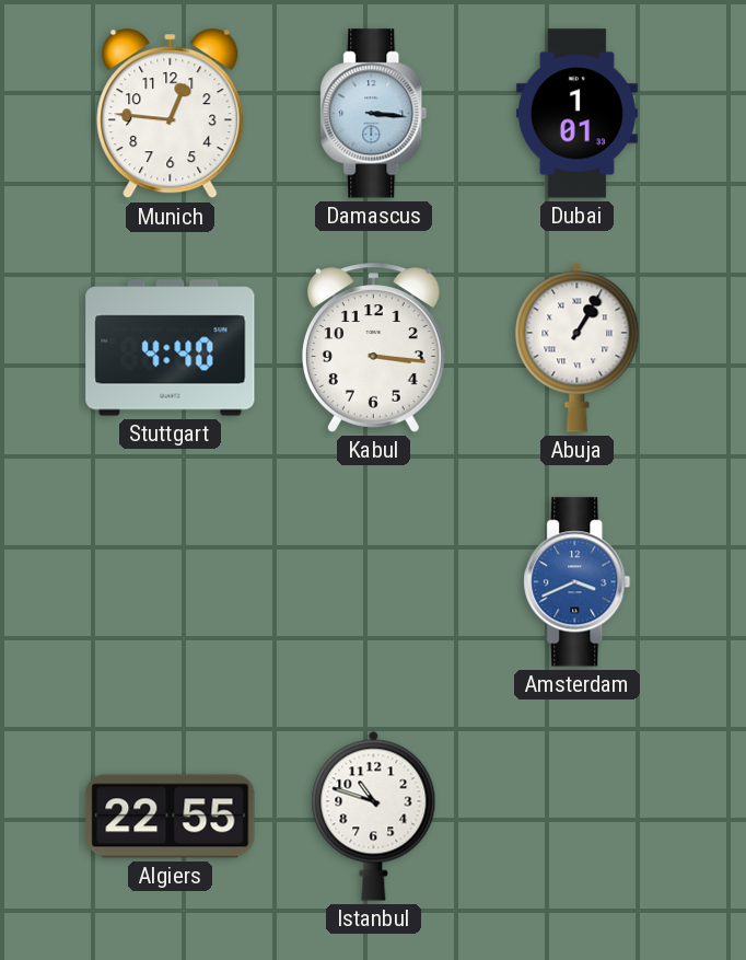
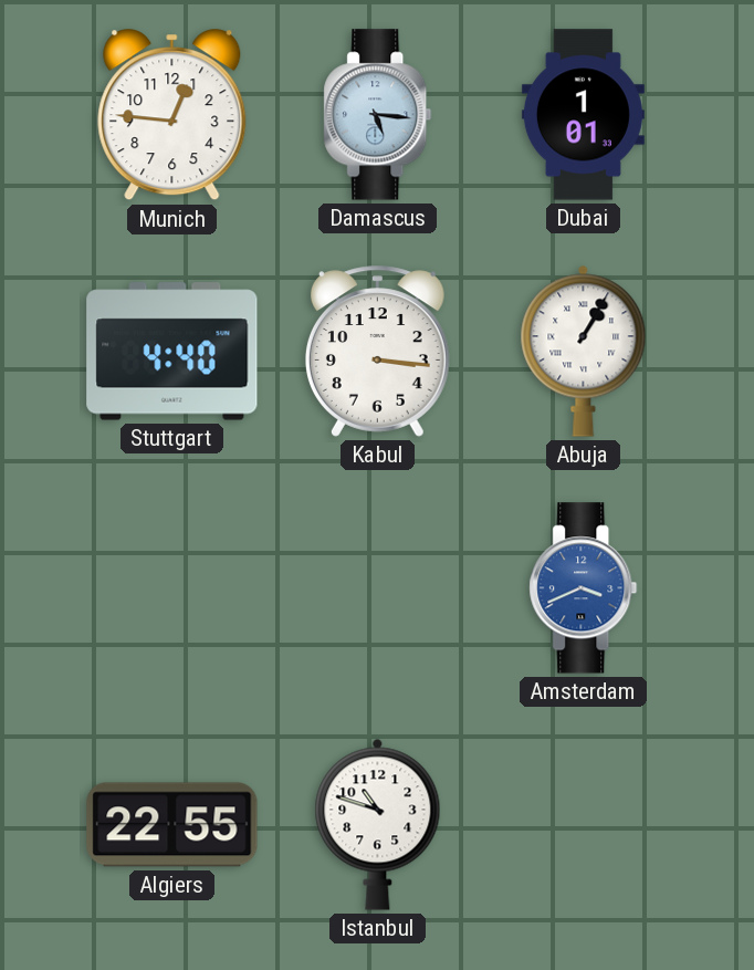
Damascus: 3:16 -> 5:16
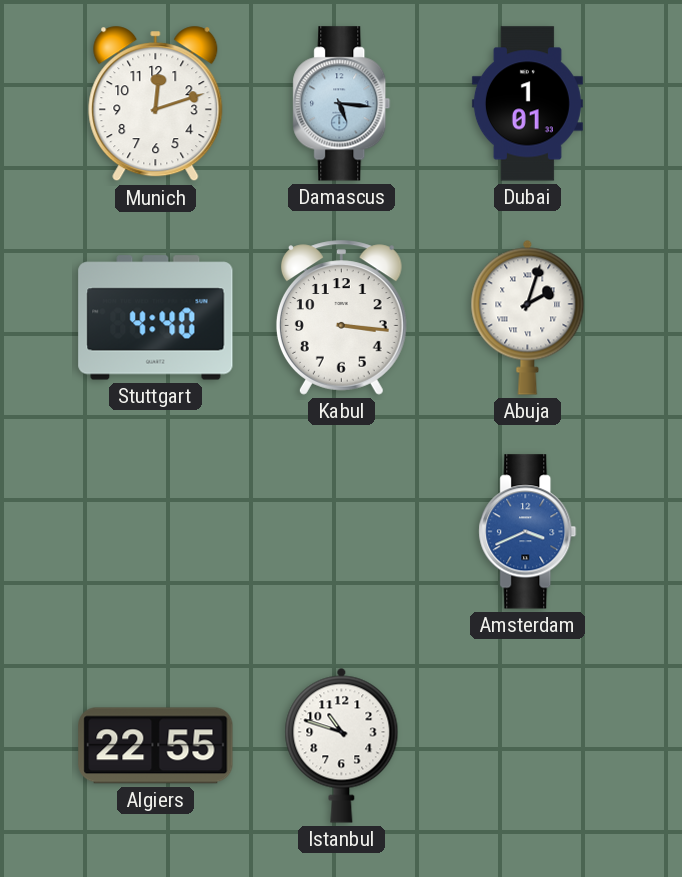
Munich: 12:46 -> 12:12
Abuja: 1:05 -> 2:03
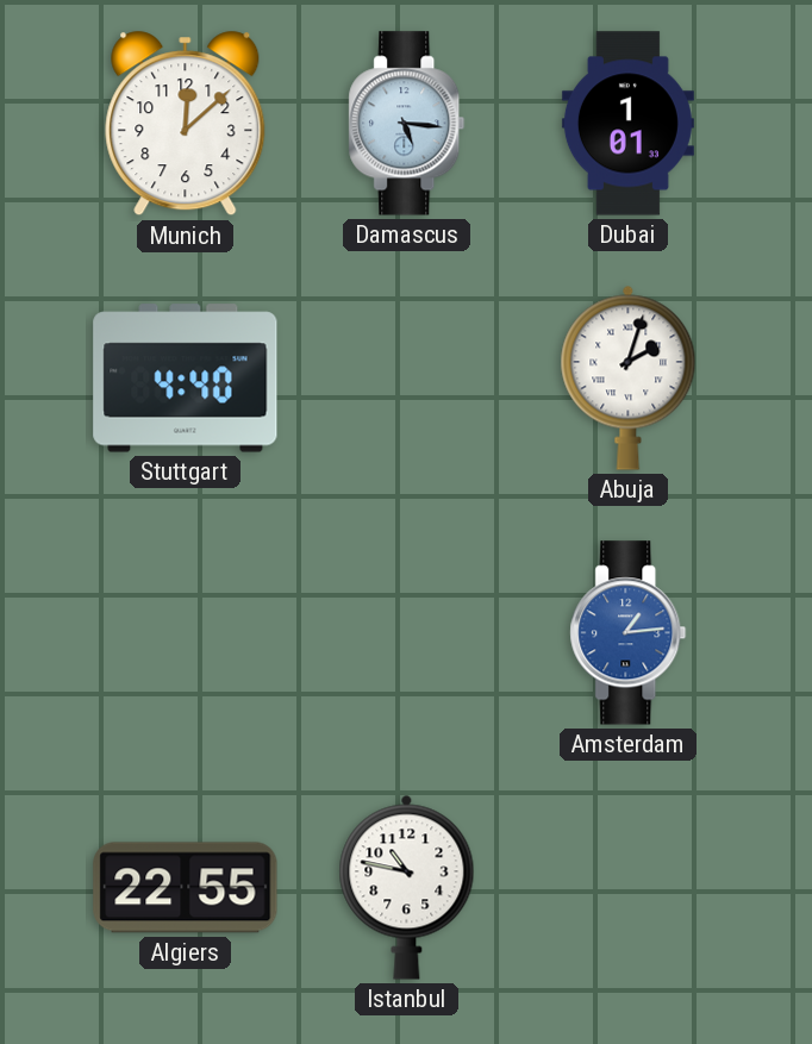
Munich: 12:12 -> 12:08
Kabul: 3:16 -> none
Amsterdam: 3:41 -> 1:14
Istanbul: 10:48 -> 10:47
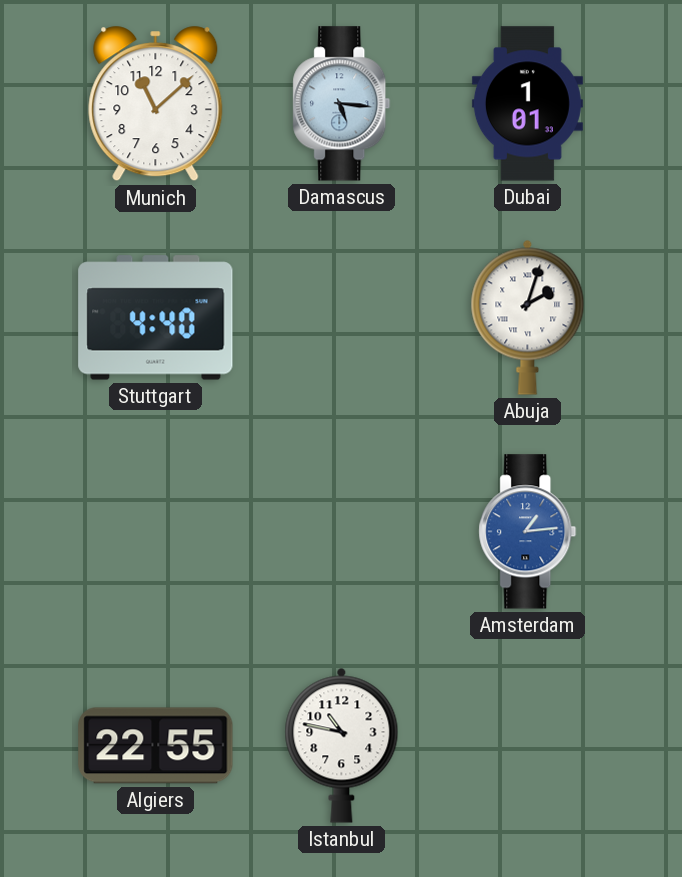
Munich: 12:08 -> 11:08
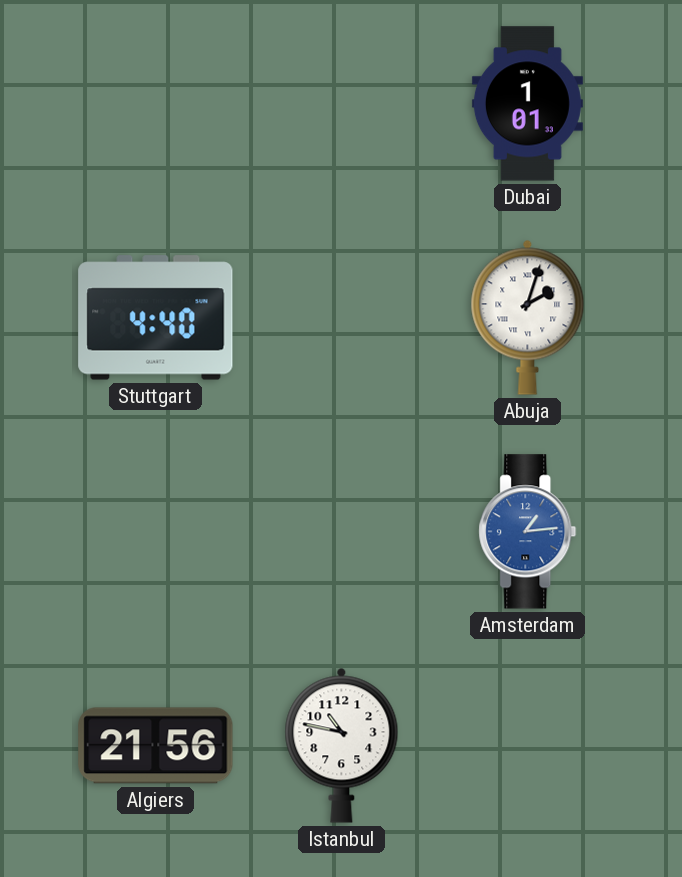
Munich: 11:08 -> none
Damascus: 5:16 -> none
Algiers: 22:55 -> 21:56
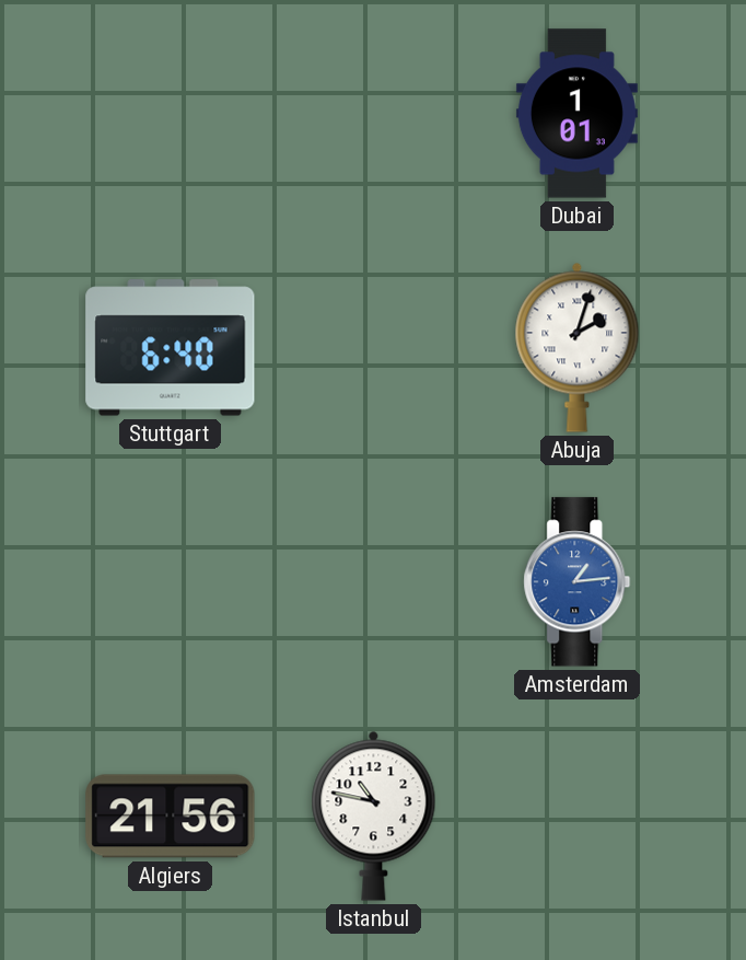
Stuttgart: 4:40 -> 6:40
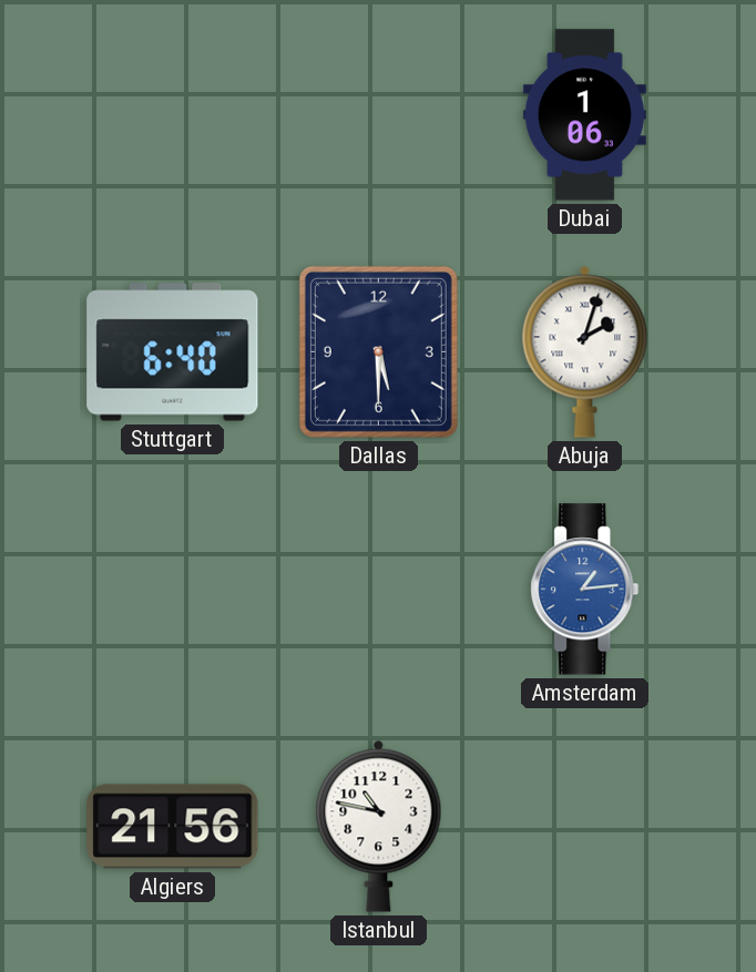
Dubai: 1:01 -> 1:06
Dallas: none -> 5:30
